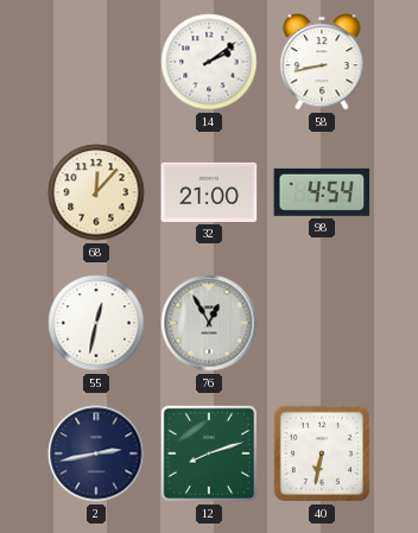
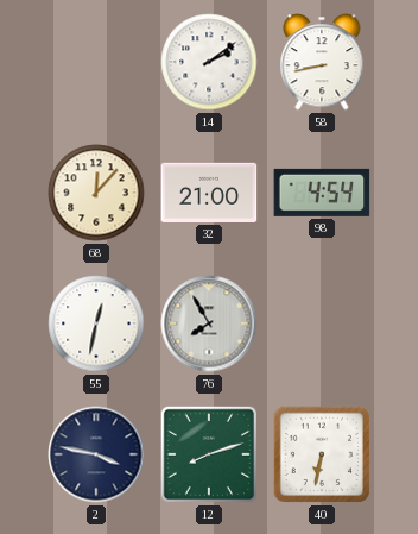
76: 12:55 -> 7:55
2: 2:43 -> 3:47
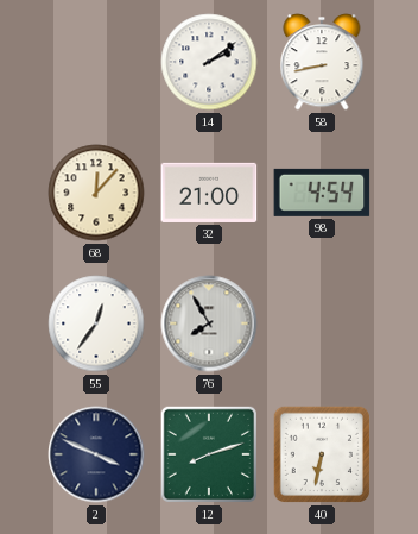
55: 12:32 -> 12:36
2: 3:47 -> 3:49
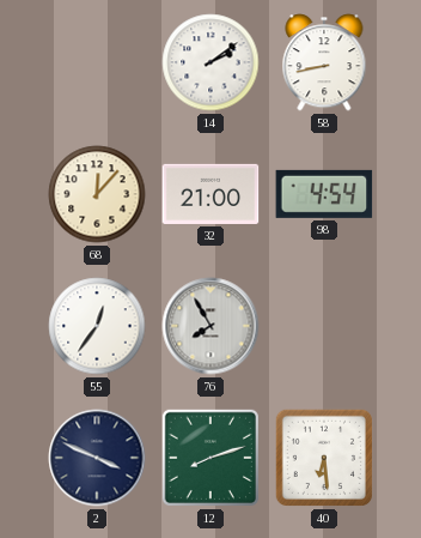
40: 6:32 -> 6:29
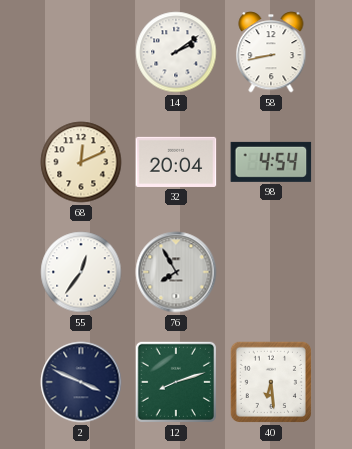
68: 12:07 -> 12:11
32: 21:00 -> 20:04
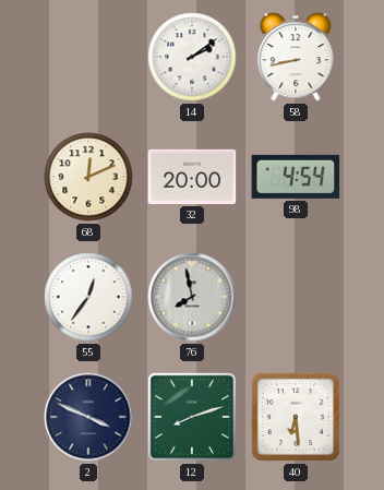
32: 20:04 -> 20:00
76: 7:55 -> 7:58
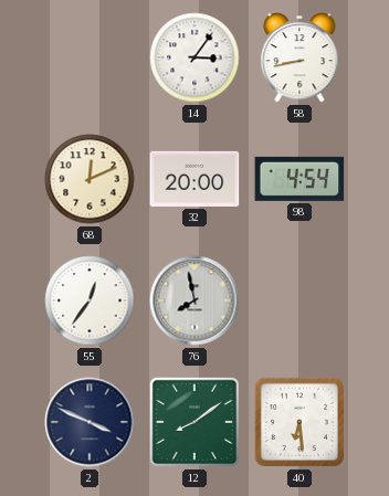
14: 2:09 -> 3:06
12: 8:12 -> 8:09
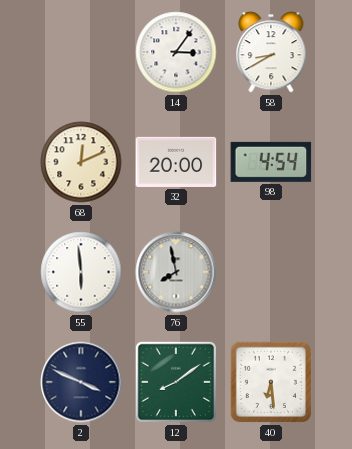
58: 8:43 -> 8:40
55: 12:36 -> 5:59
